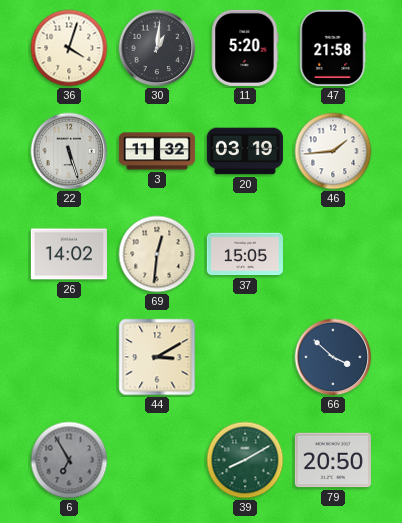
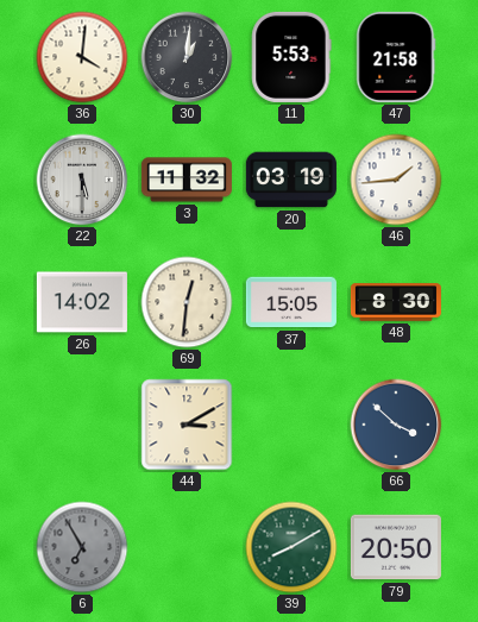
36: 4:03 -> 4:01
11: 5:20 -> 5:53
22: 5:27 -> 5:30
48: none -> 8:30
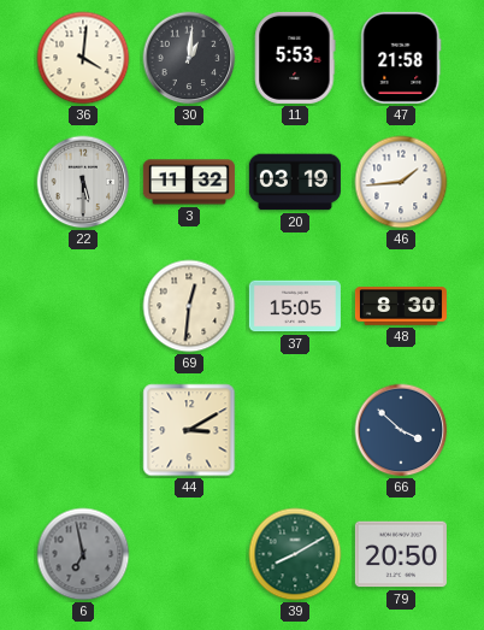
26: 14:02 -> none
6: 6:55 -> 6:58
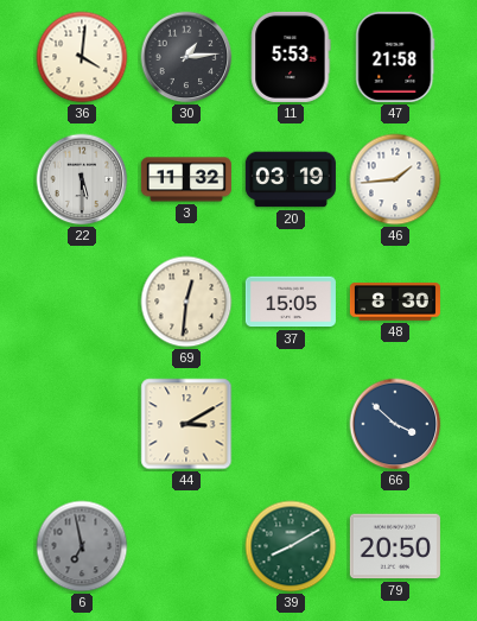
30: 1:01 -> 1:14
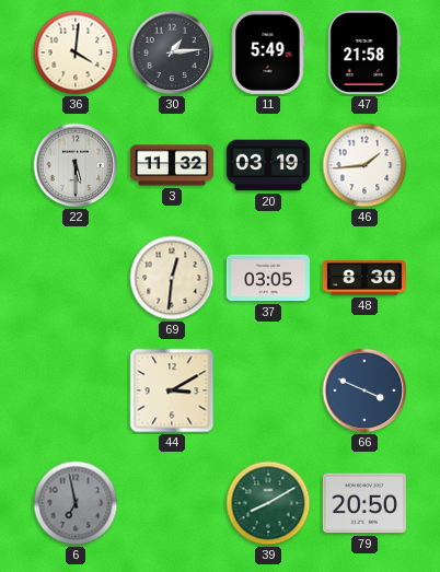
11: 5:53 -> 5:49
37: 15:05 -> 03:05
66: 3:52 -> 3:49
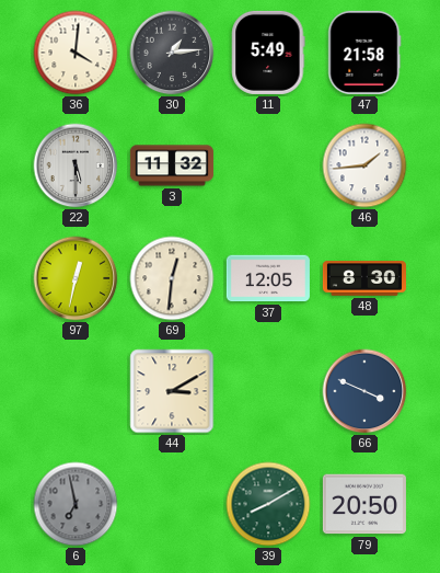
20: 03:19 -> none
97: none -> 12:32
37: 03:05 -> 12:05
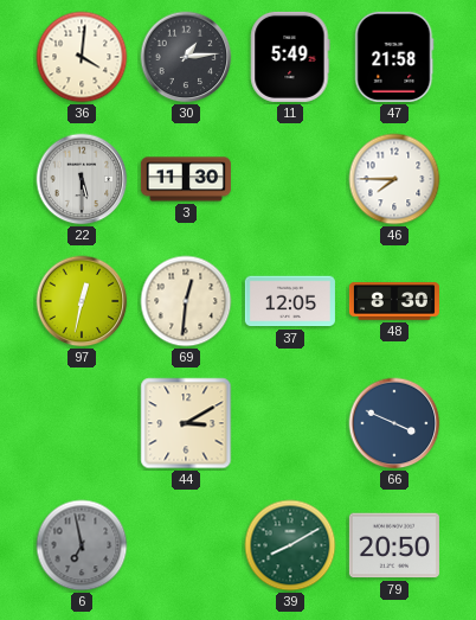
3: 11:32 -> 11:30
46: 1:44 -> 7:45
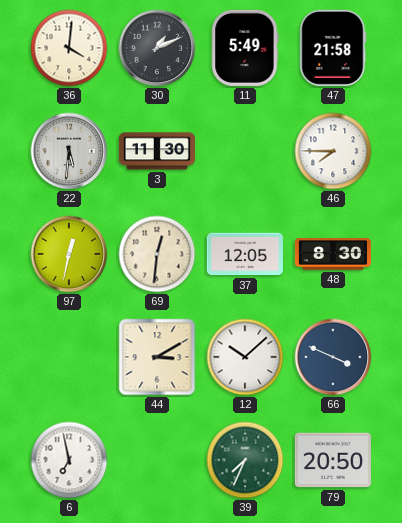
30: 1:14 -> 1:11
22: 5:30 -> 5:31
12: none -> 10:08
6 dial: grey -> white
39: 8:10 -> 7:34
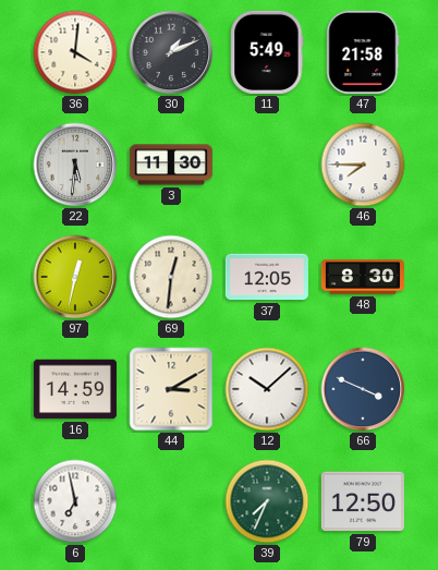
16: none -> 14:59
79: 20:50 -> 12:50
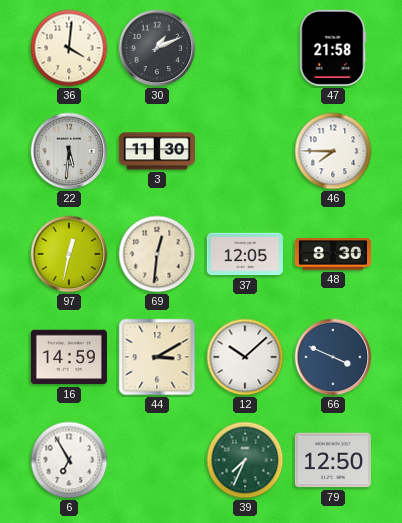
11: 5:49 -> none
6: 6:58 -> 6:55
